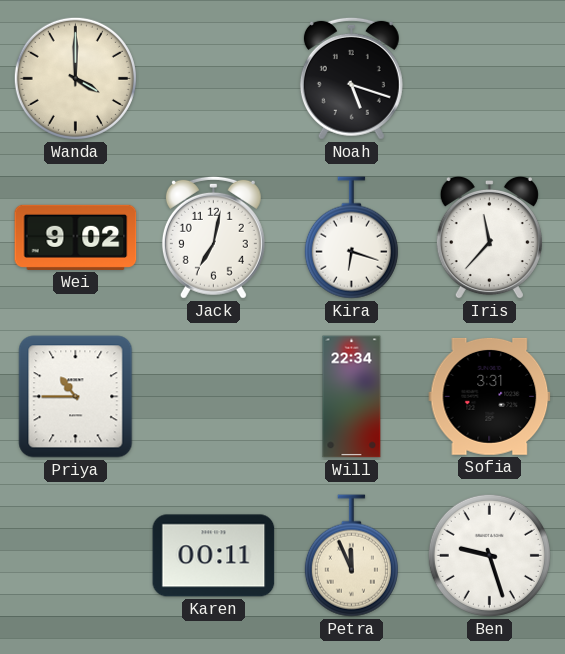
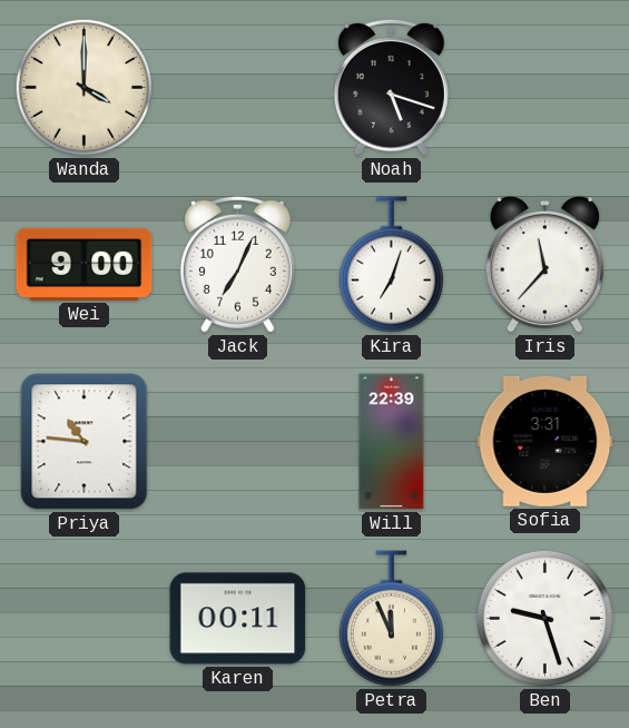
Wei: 9:02 -> 9:00
Jack: 7:02 -> 7:04
Kira: 6:18 -> 7:03
Priya: 10:45 -> 10:46
Will: 22:34 -> 22:39
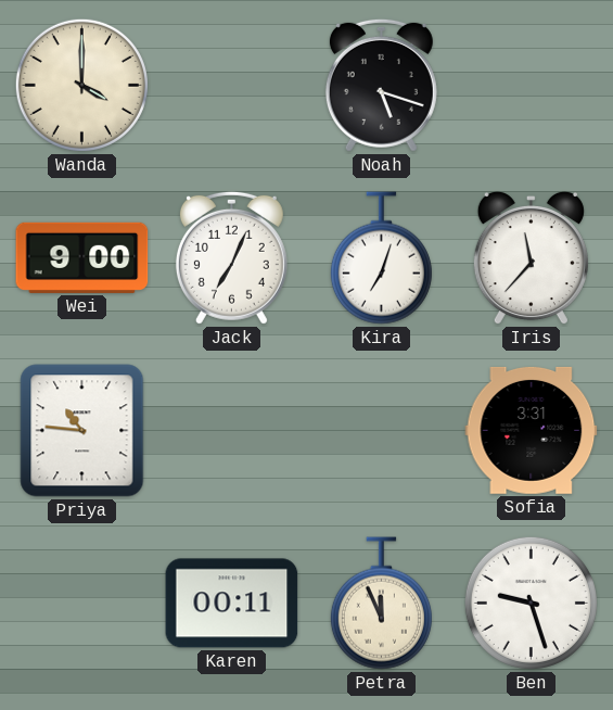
Will: 22:39 -> none
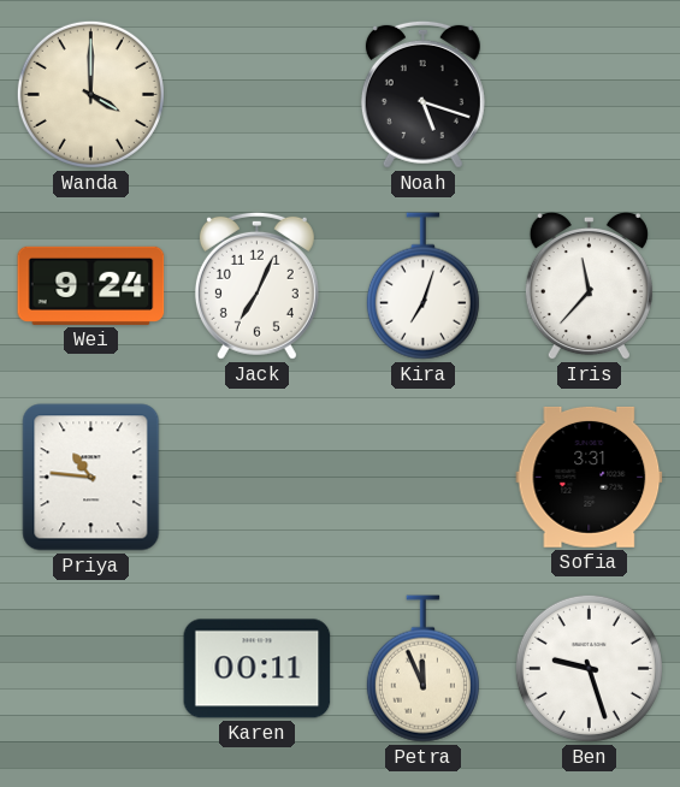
Wei: 9:00 -> 9:24
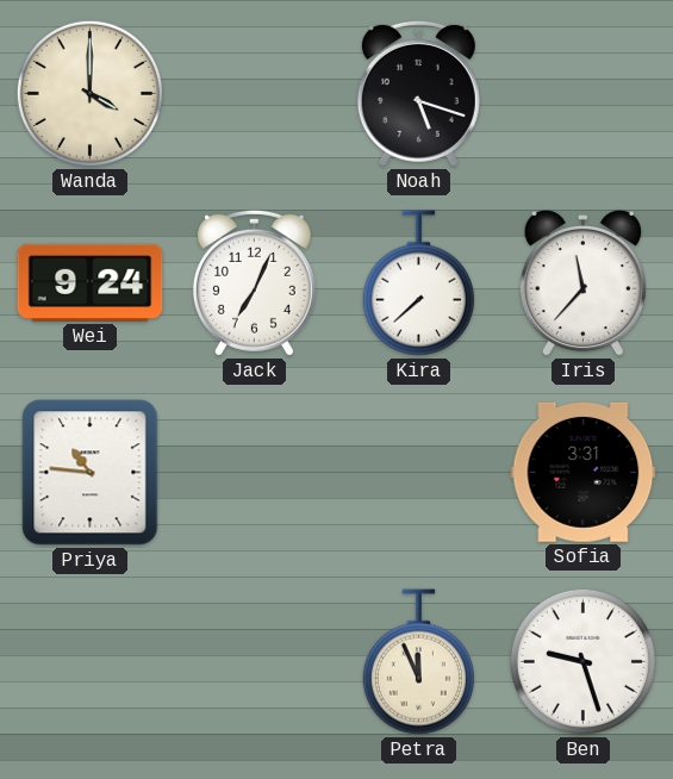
Kira: 7:03 -> 7:38
Karen: 00:11 -> none
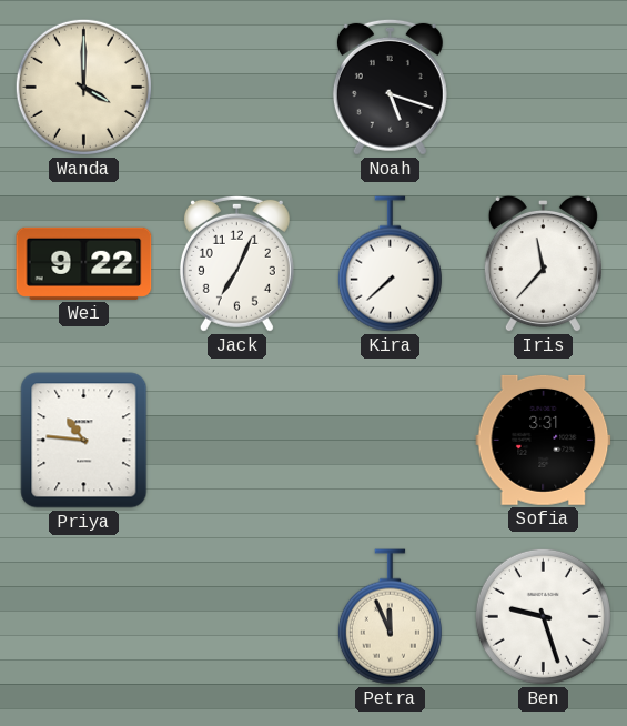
Wei: 9:24 -> 9:22
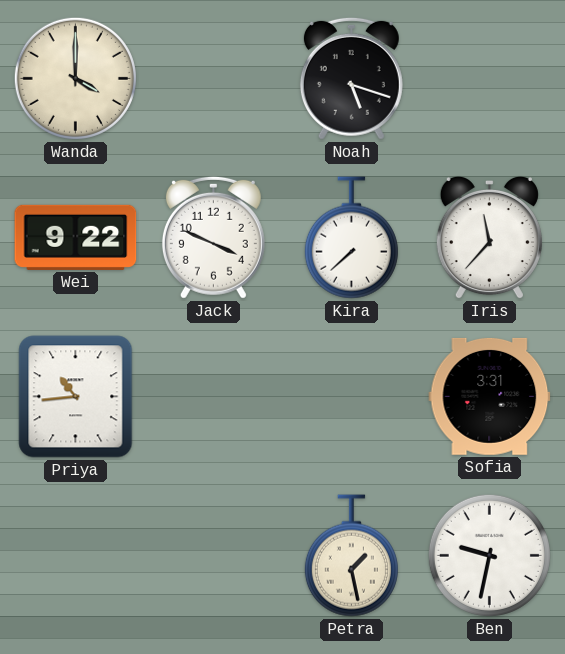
Jack: 7:04 -> 3:49
Priya: 10:46 -> 10:44
Petra: 11:56 -> 1:28
Ben: 9:27 -> 9:32
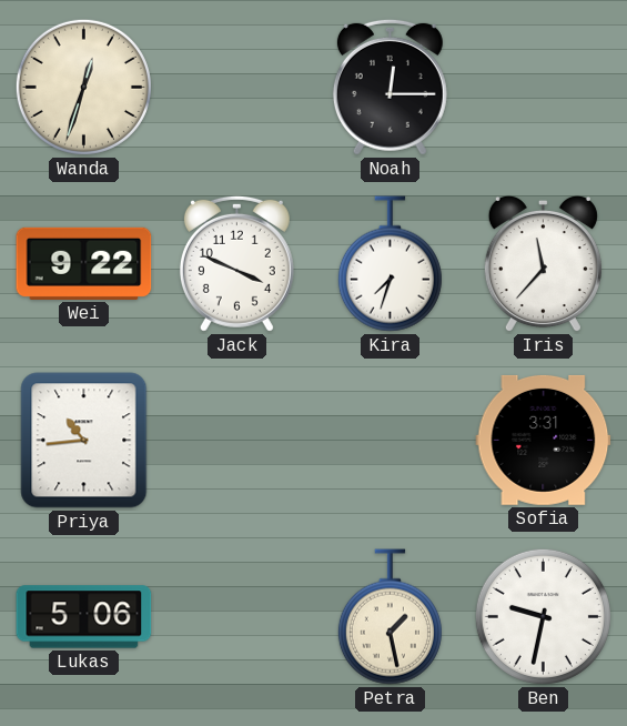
Wanda: 4:00 -> 12:33
Noah: 5:18 -> 12:15
Kira: 7:38 -> 7:33
Lukas: none -> 5:06
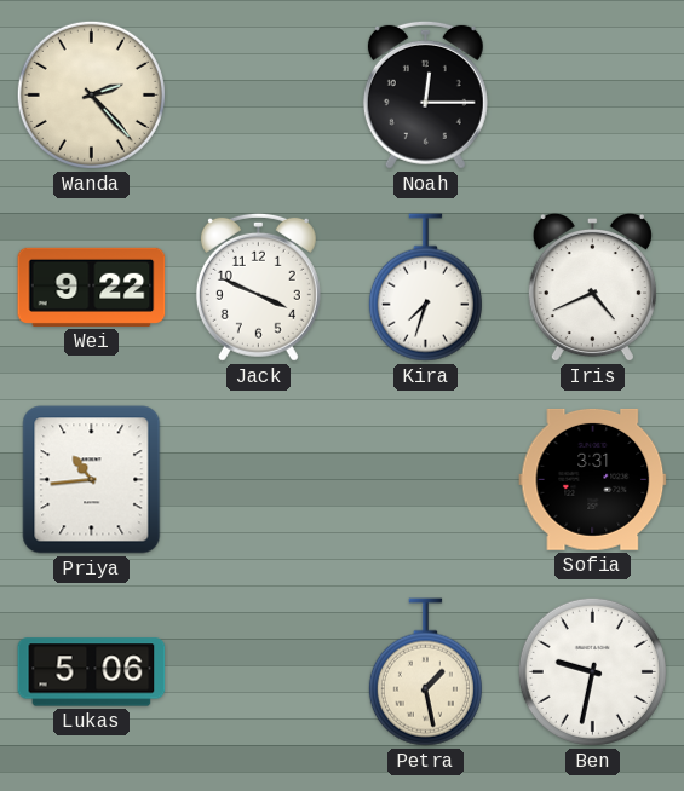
Wanda: 12:33 -> 2:23
Iris: 11:37 -> 4:41
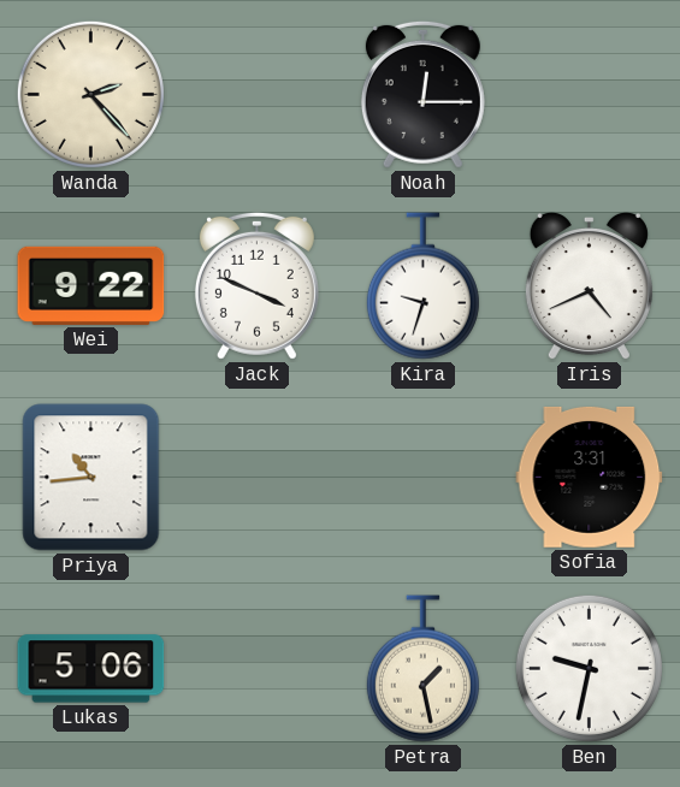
Kira: 7:33 -> 9:33
